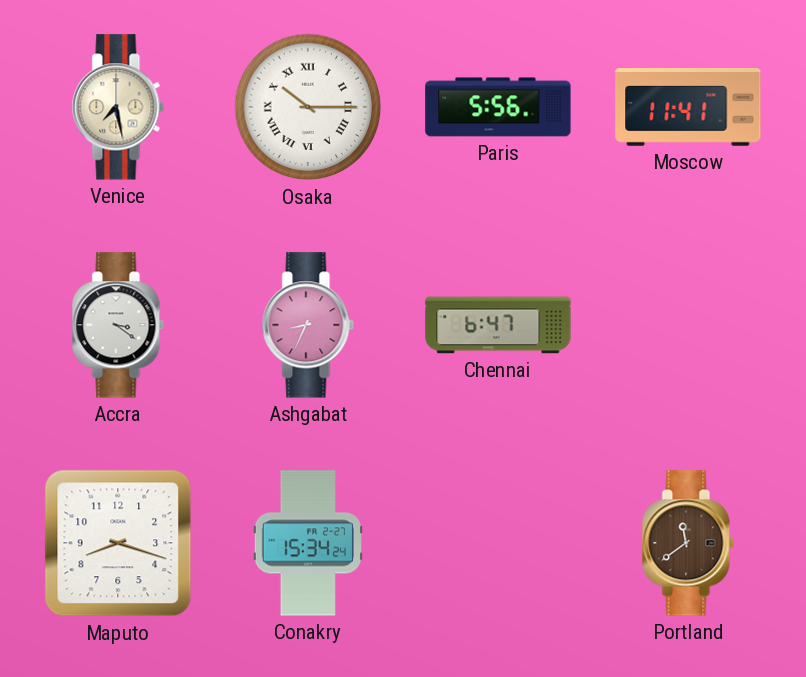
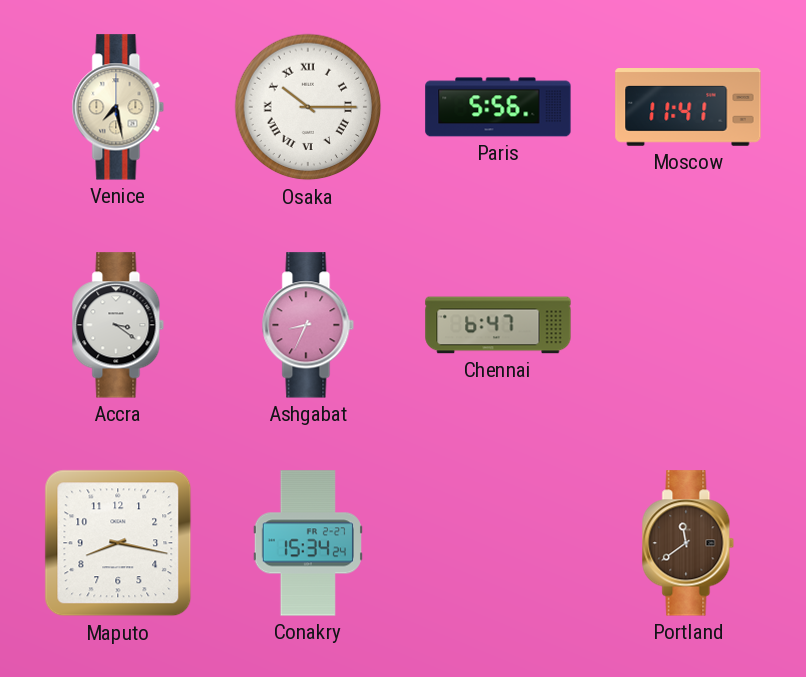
Maputo: 8:18 -> 8:17
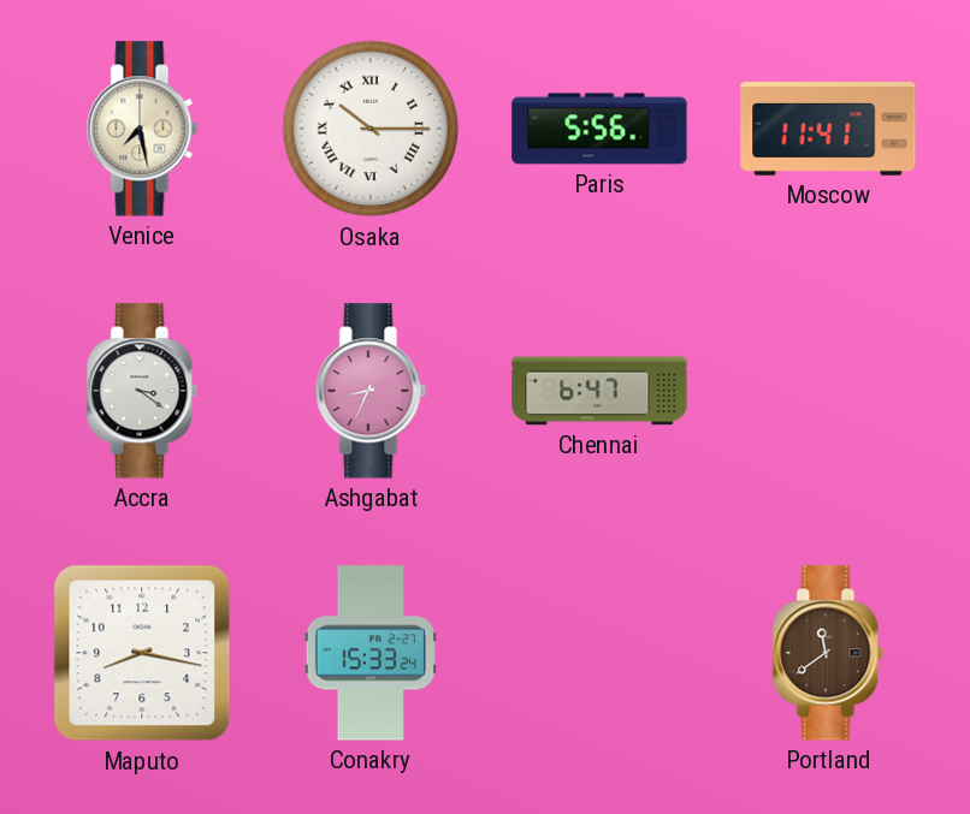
Conakry: 15:34 -> 15:33
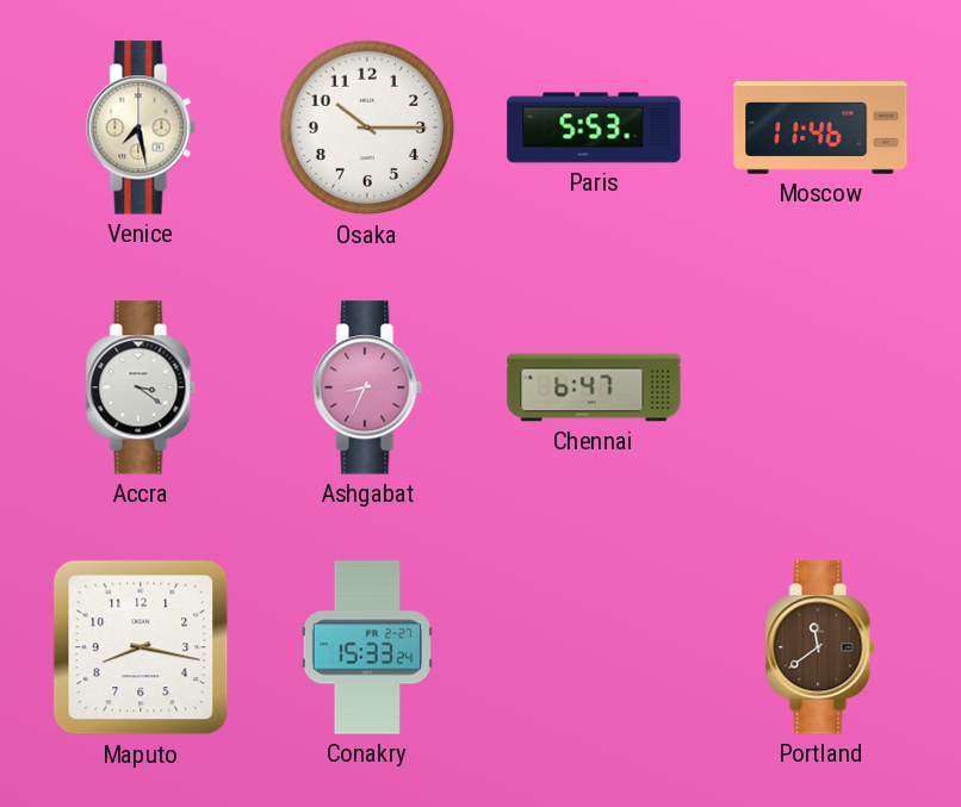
Osaka numerals: Roman -> Arabic
Paris: 5:56 -> 5:53
Moscow: 11:41 -> 11:46
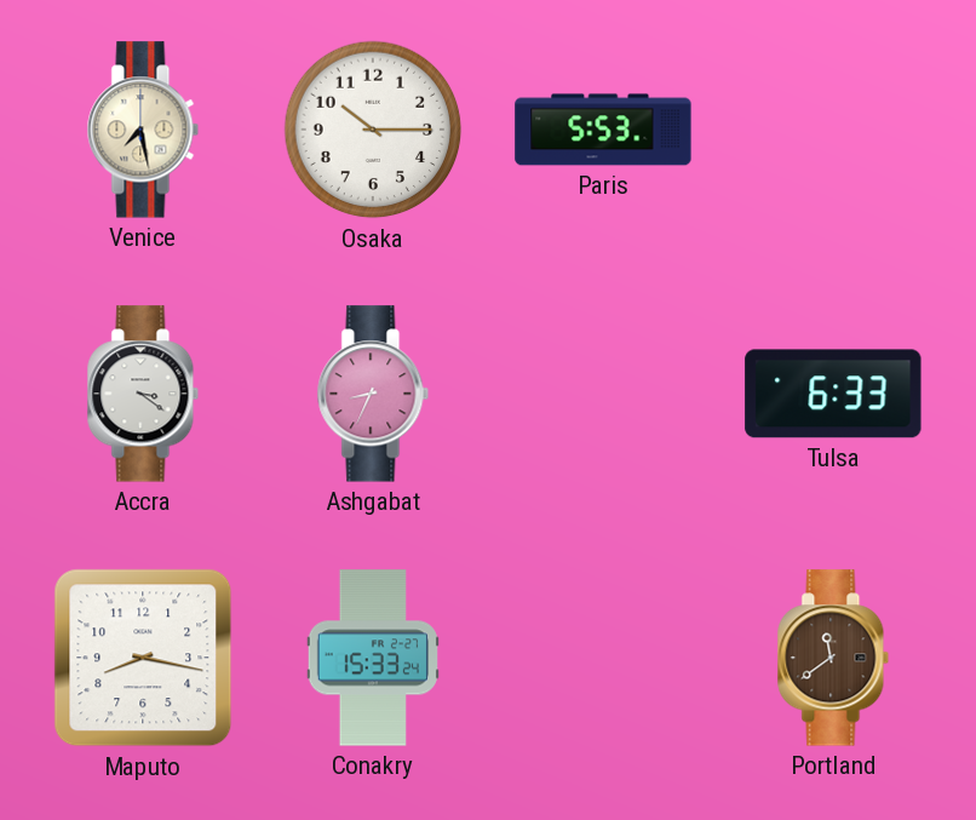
Moscow: 11:46 -> none
Chennai: 6:47 -> none
Tulsa: none -> 6:33
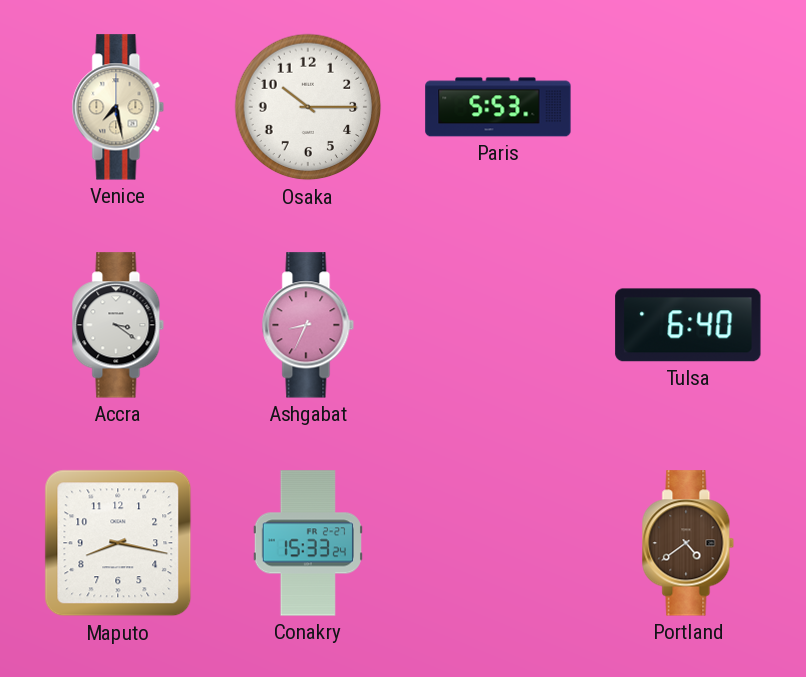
Tulsa: 6:33 -> 6:40
Portland: 11:39 -> 4:39
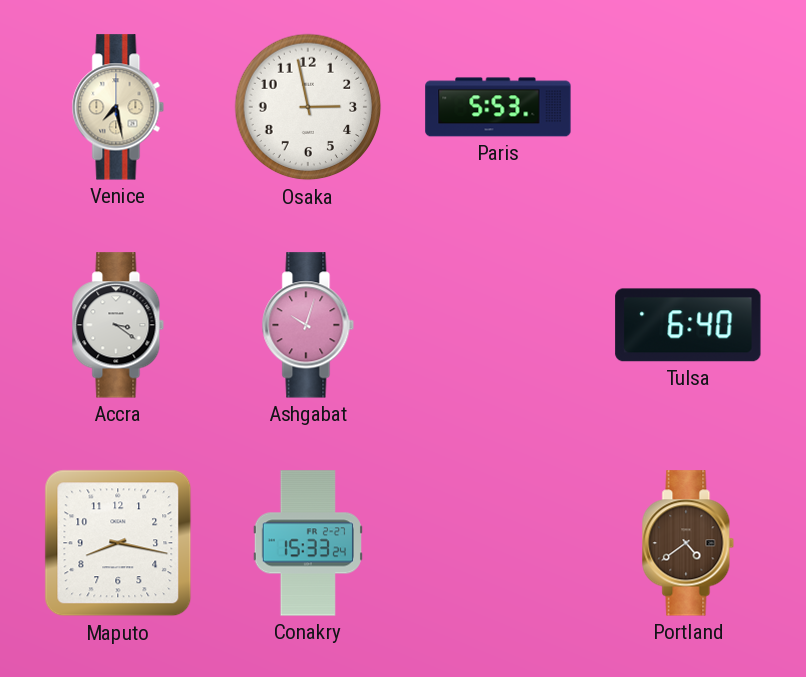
Osaka: 10:15 -> 2:58
Ashgabat: 8:34 -> 10:03
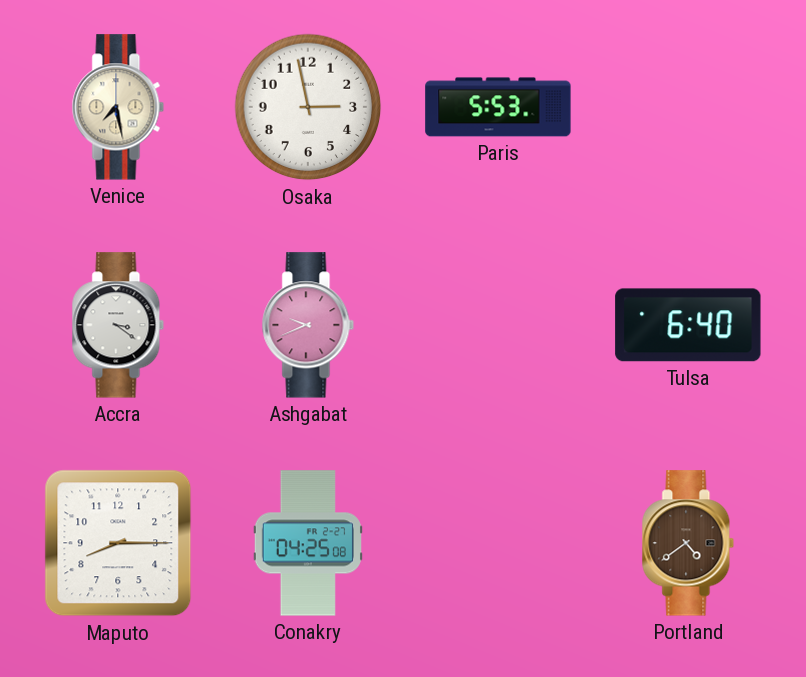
Ashgabat: 10:03 -> 9:41
Maputo: 8:17 -> 8:15
Conakry: 15:33 -> 04:25
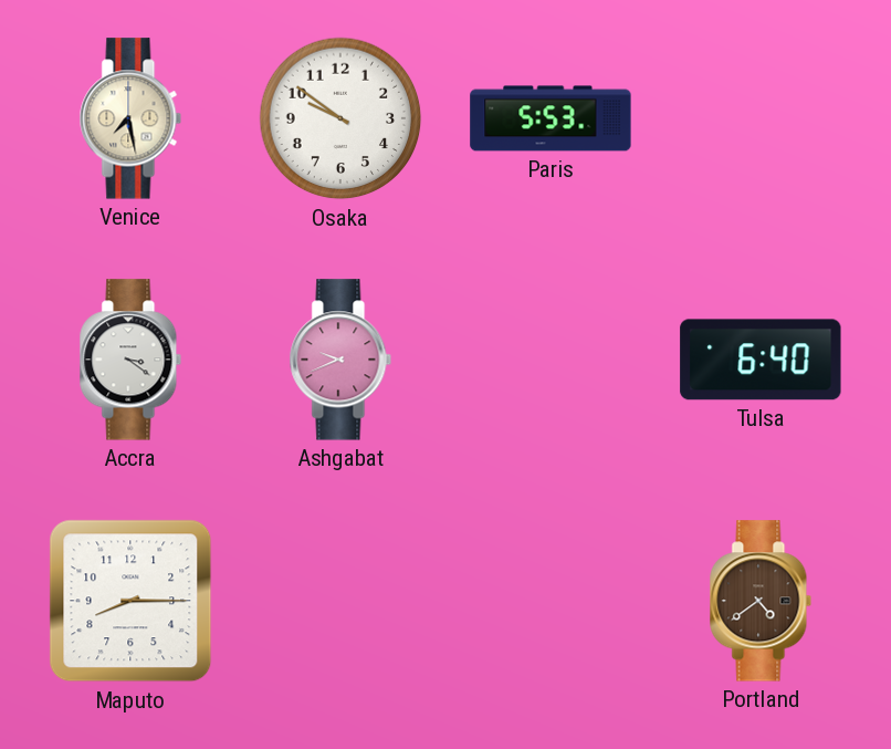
Osaka: 2:58 -> 9:51
Conakry: 04:25 -> none
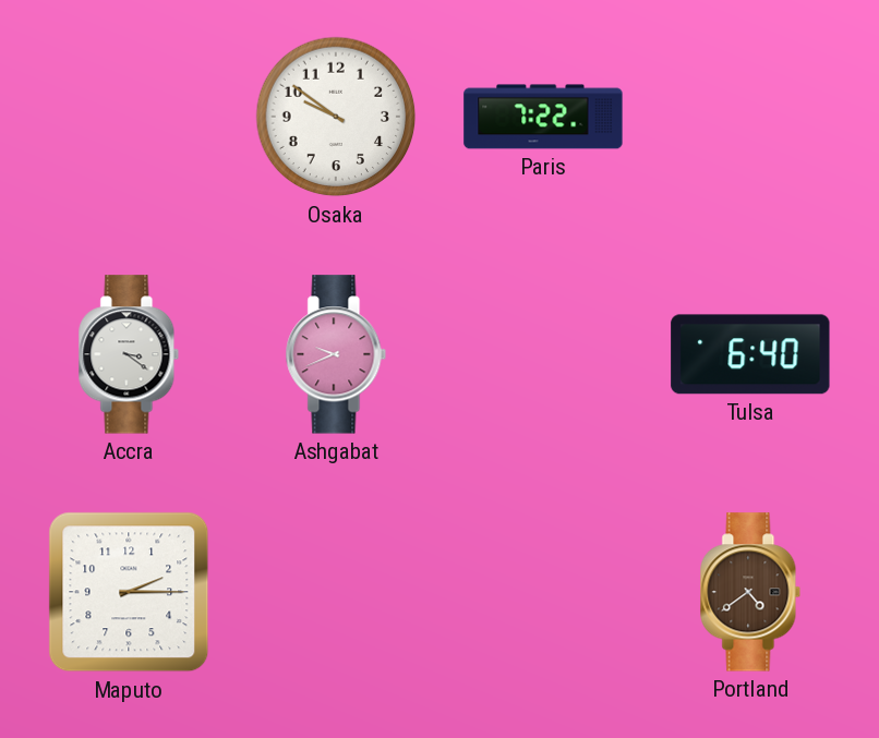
Venice: 7:28 -> none
Paris: 5:53 -> 7:22
Maputo: 8:15 -> 2:15
